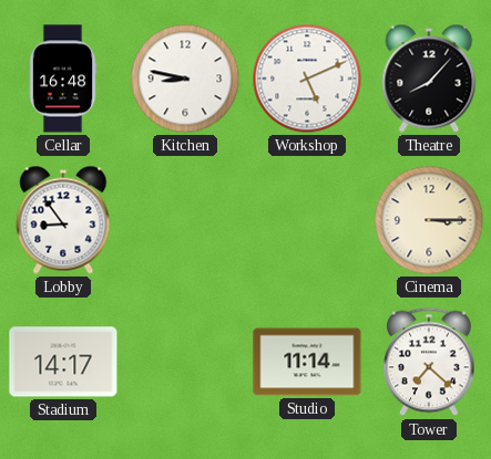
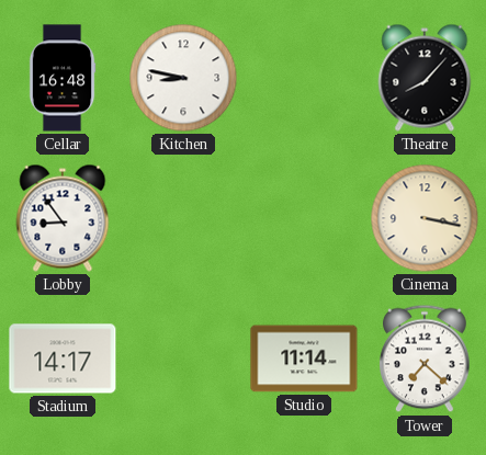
Workshop: 5:11 -> none
Cinema: 3:15 -> 3:17
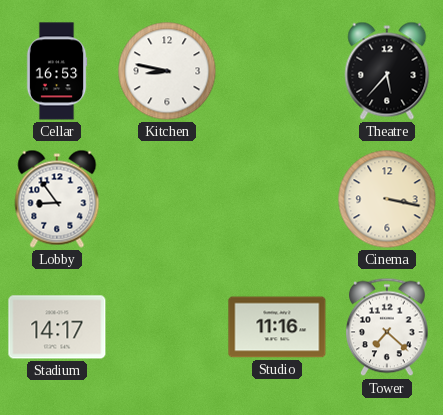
Cellar: 16:48 -> 16:53
Theatre: 8:07 -> 5:37
Studio: 11:14 -> 11:16
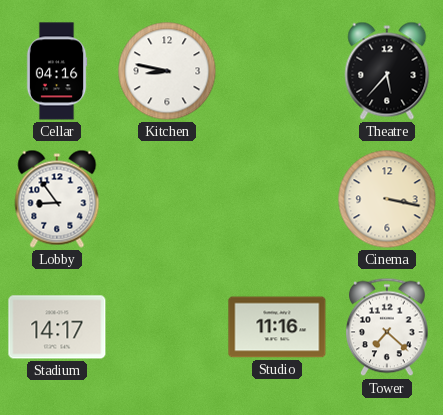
Cellar: 16:53 -> 04:16
